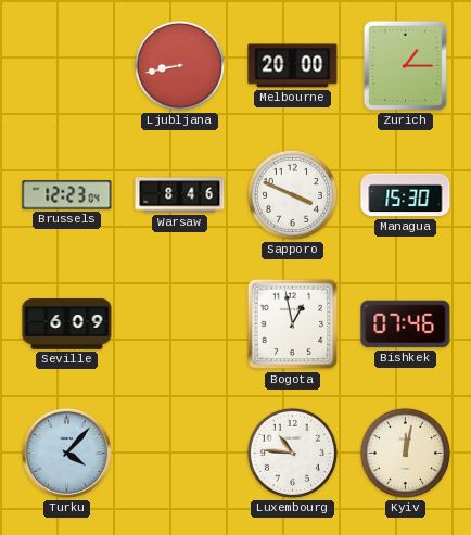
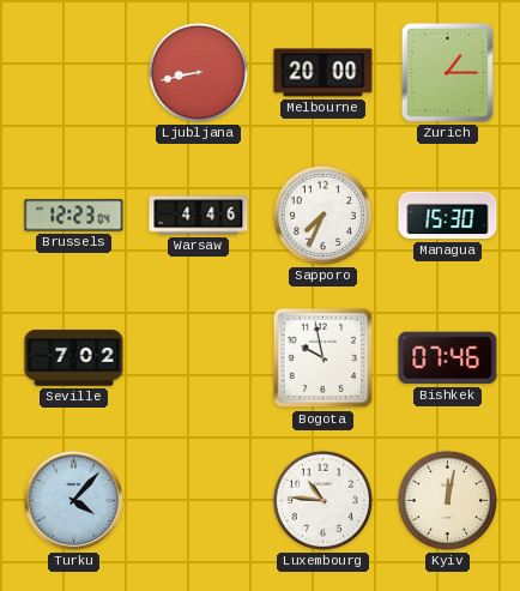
Warsaw: 8:46 -> 4:46
Sapporo: 3:49 -> 7:34
Seville: 6:09 -> 7:02
Bogota: 12:58 -> 9:58
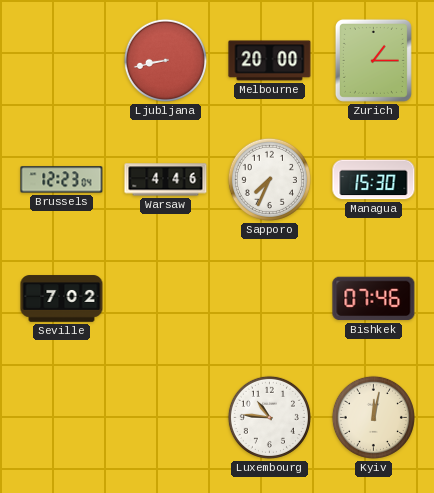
Bogota: 9:58 -> none
Turku: 4:07 -> none
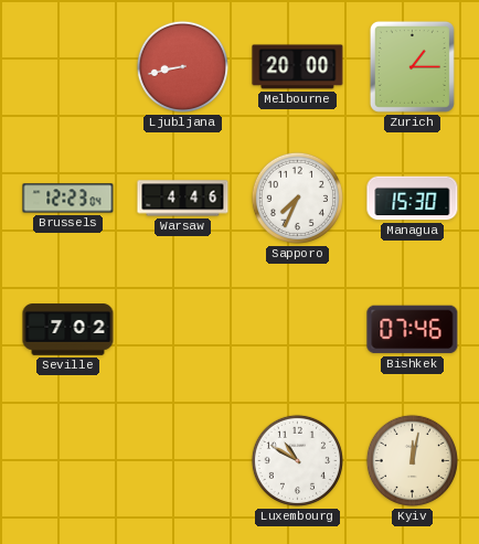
Luxembourg: 10:46 -> 10:50
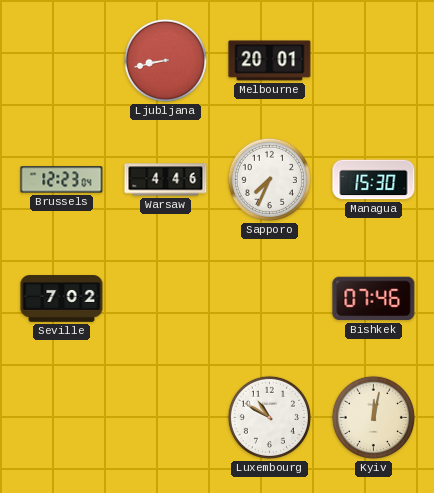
Melbourne: 20:00 -> 20:01
Zurich: 1:15 -> none
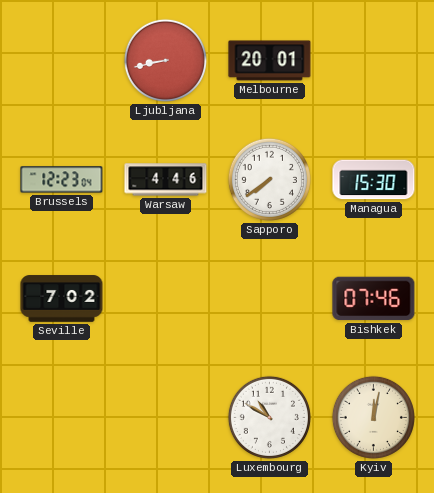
Sapporo: 7:34 -> 7:39
